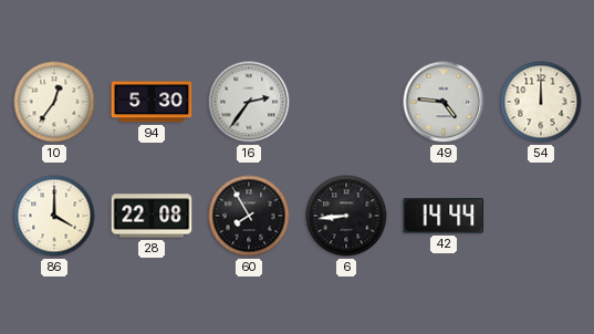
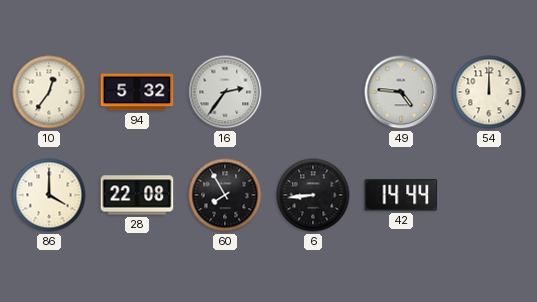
94: 5:30 -> 5:32
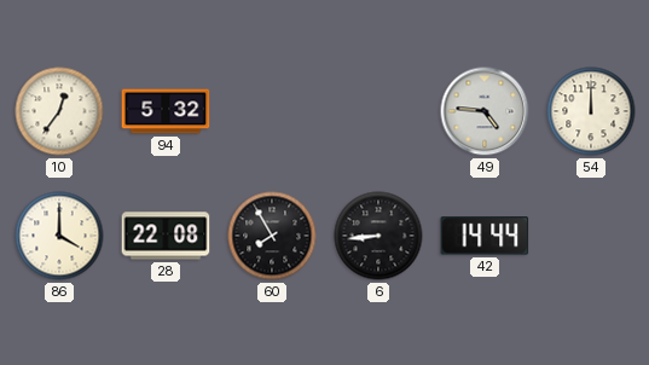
16: 2:36 -> none
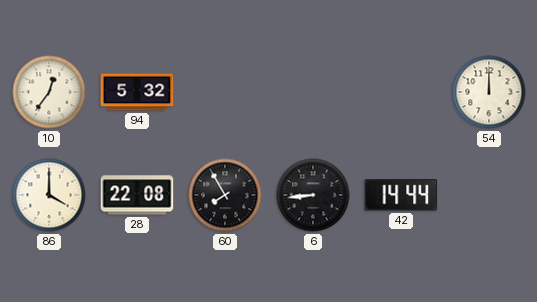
49: 4:46 -> none
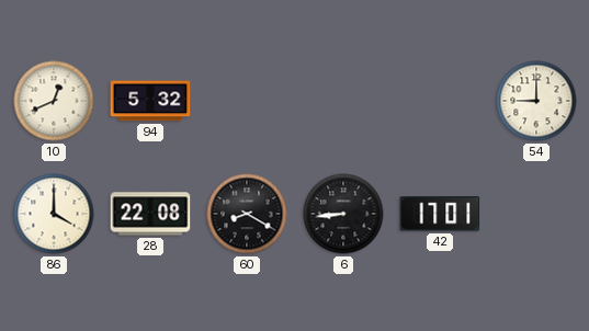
10: 12:36 -> 12:41
54: 12:00 -> 9:00
60: 7:55 -> 8:20
42: 14:44 -> 17:01
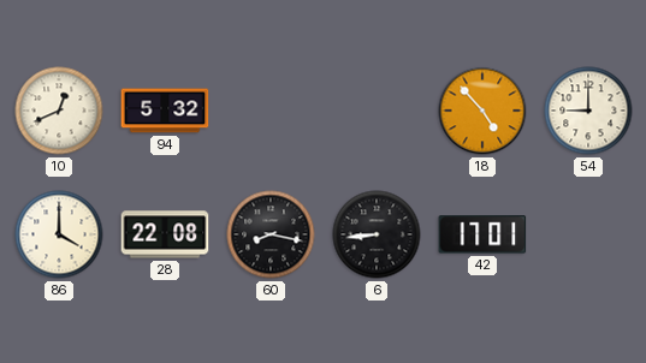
18: none -> 4:53
60: 8:20 -> 8:17
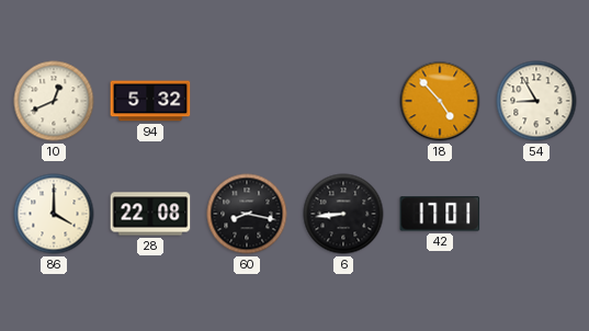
54: 9:00 -> 8:55
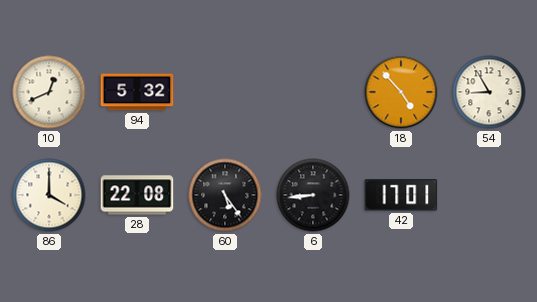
60: 8:17 -> 5:24
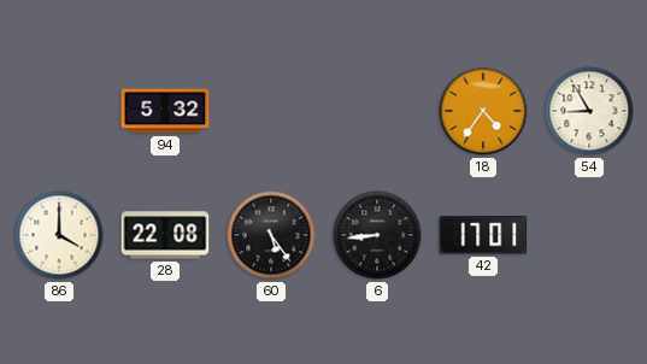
10: 12:41 -> none
18: 4:53 -> 4:36
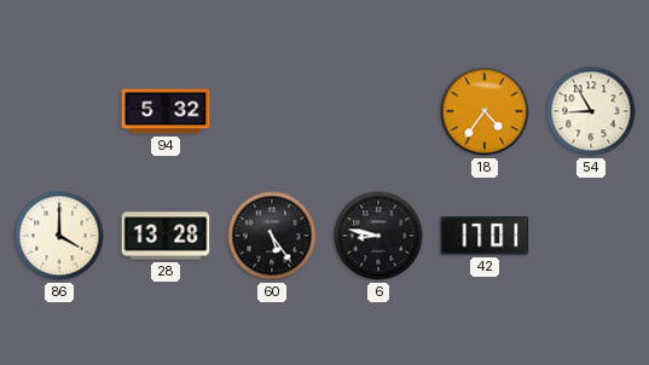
28: 22:08 -> 13:28
6: 8:44 -> 8:47
